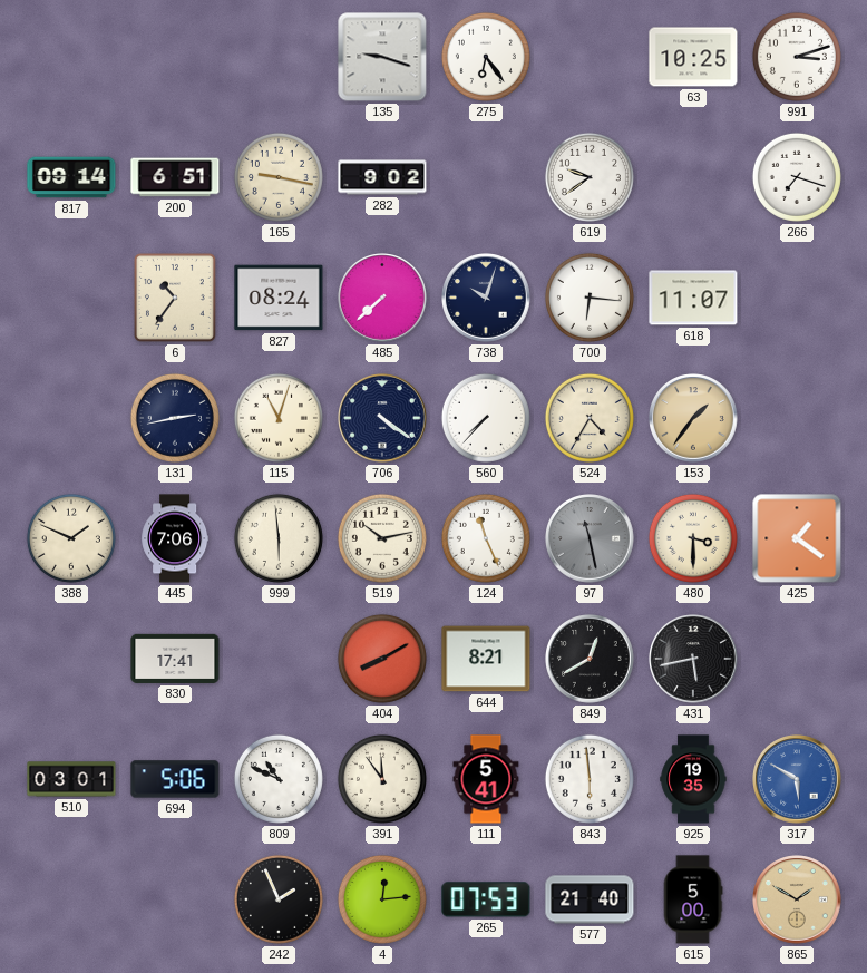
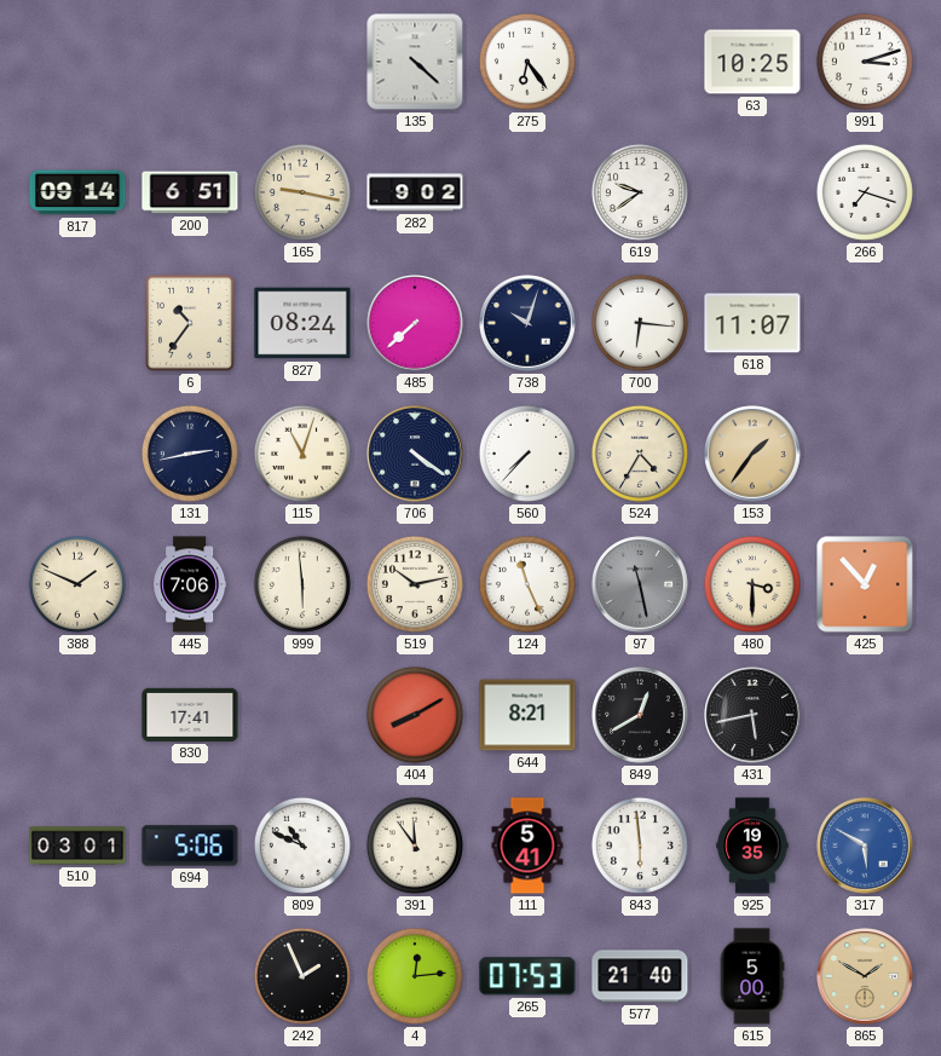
135: 9:18 -> 4:22
425: 1:21 -> 12:53
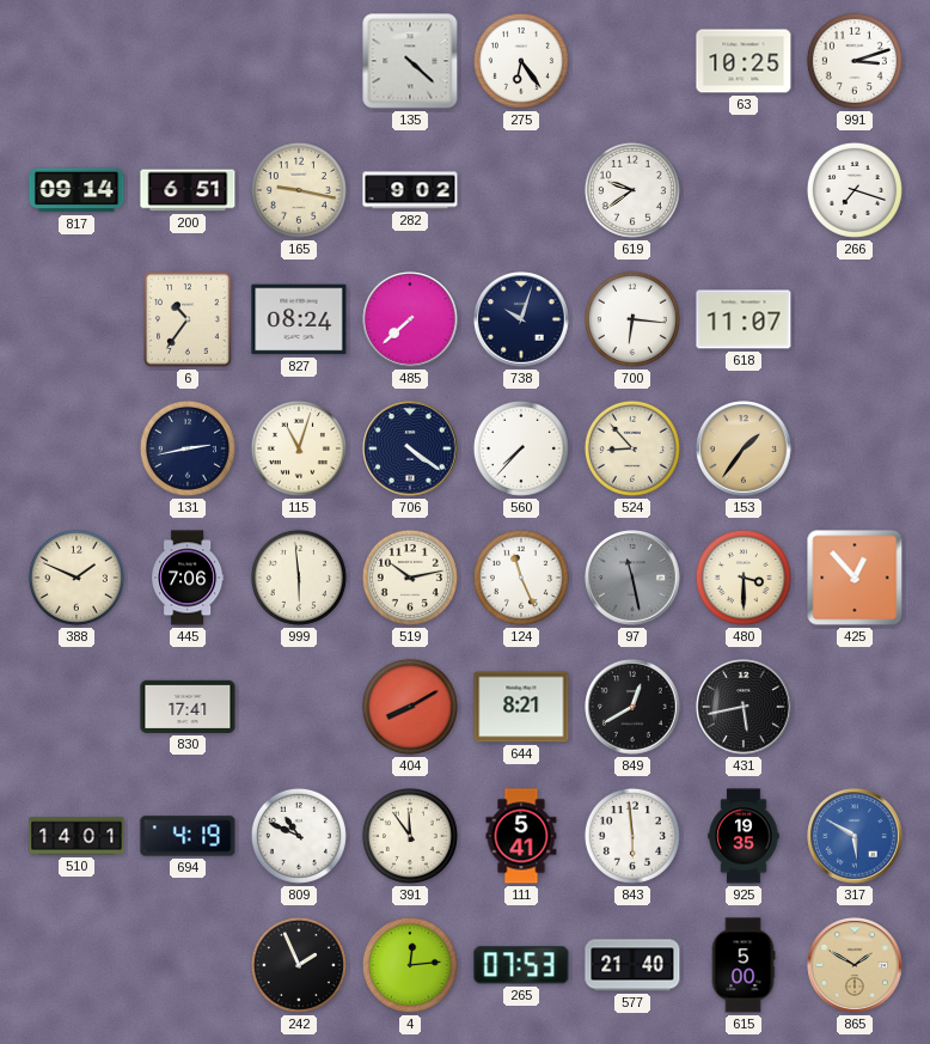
524: 4:35 -> 8:53
510: 03:01 -> 14:01
694: 5:06 -> 4:19
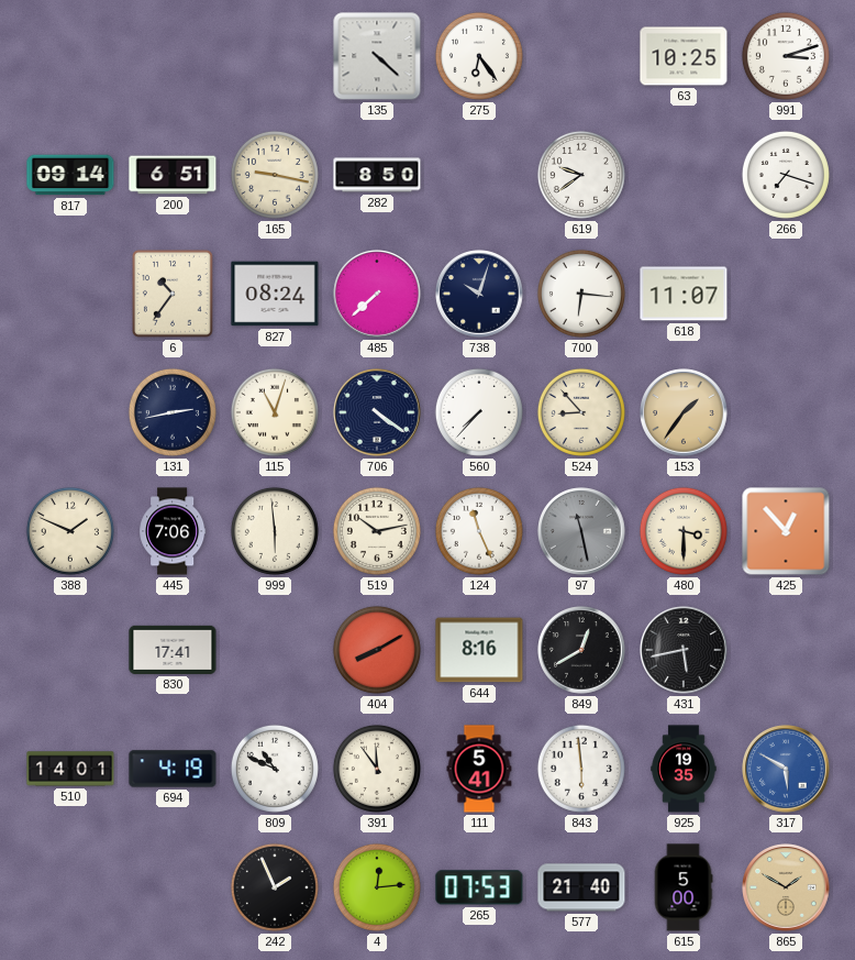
282: 9:02 -> 8:50
644: 8:21 -> 8:16
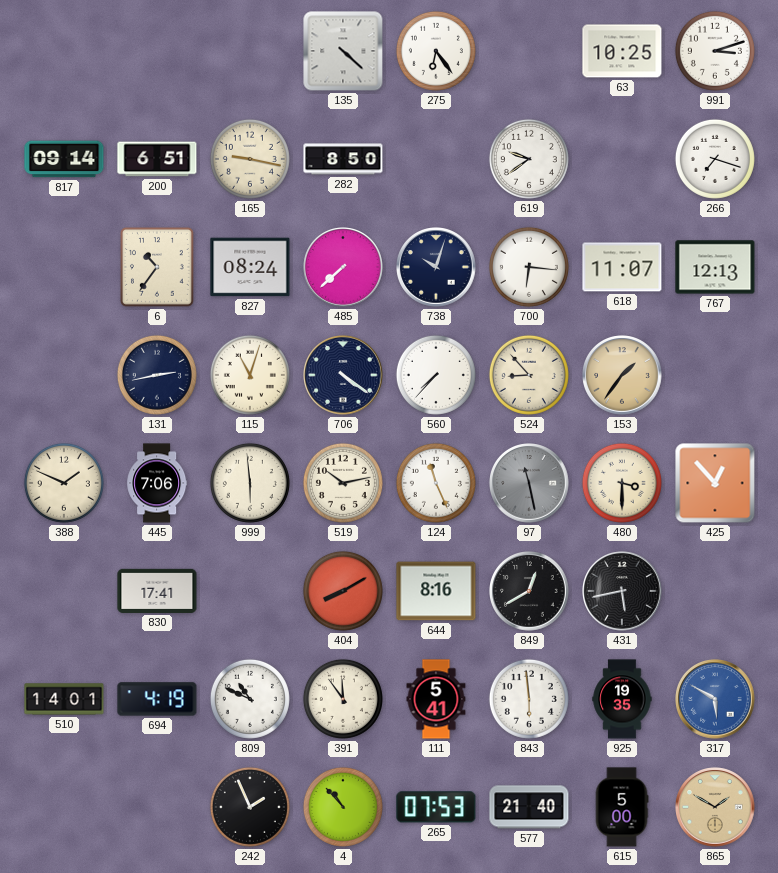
767: none -> 12:13
4: 12:14 -> 10:53
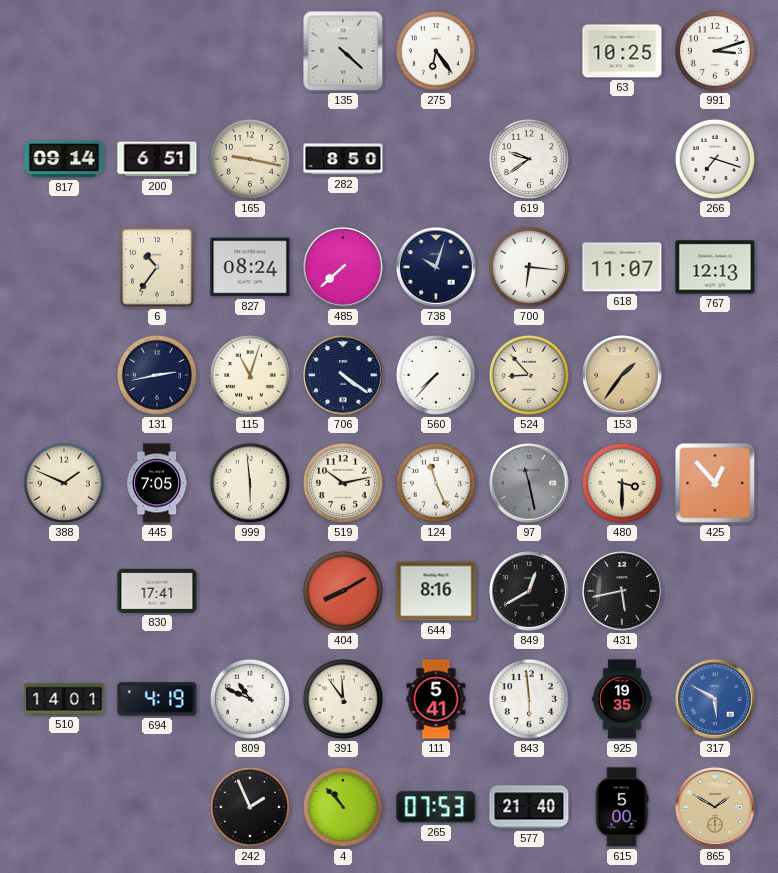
445: 7:06 -> 7:05
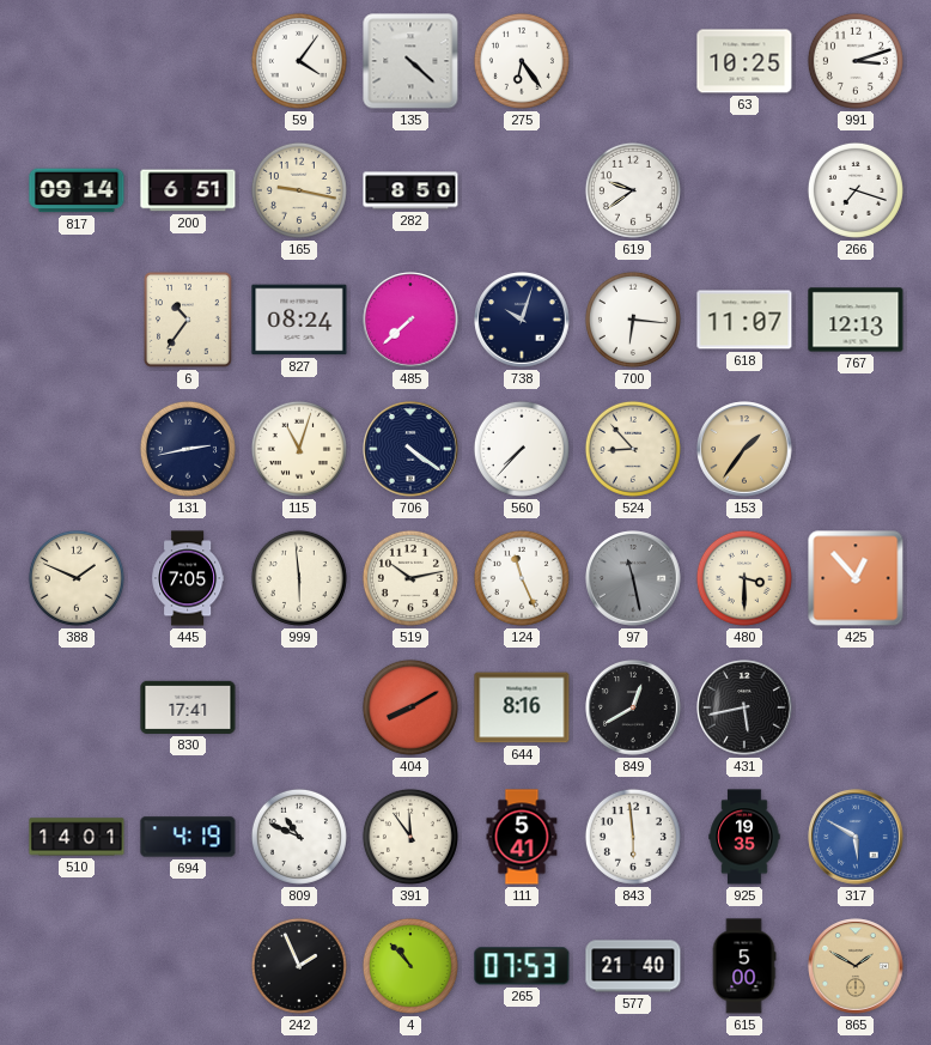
59: none -> 4:06
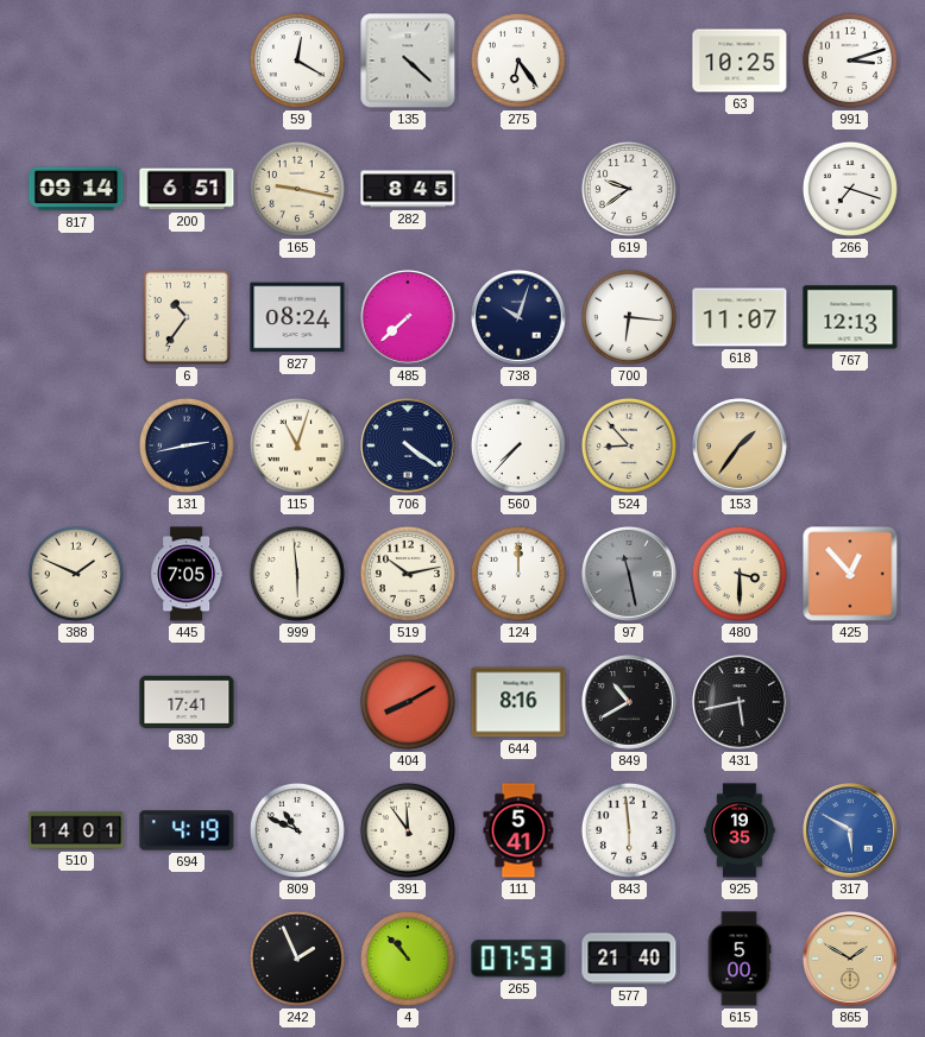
59: 4:06 -> 12:20
282: 8:50 -> 8:45
124: 11:26 -> 12:00
849: 12:40 -> 10:40
